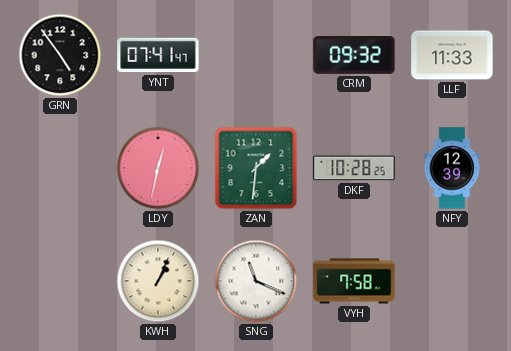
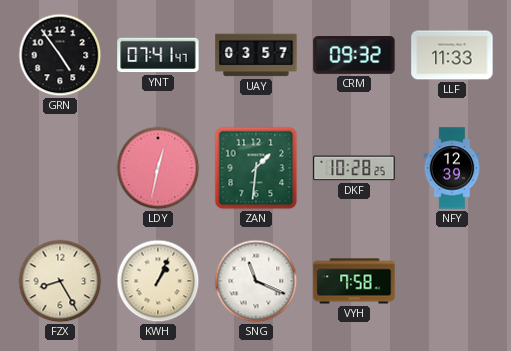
UAY: none -> 03:57
FZX: none -> 8:25
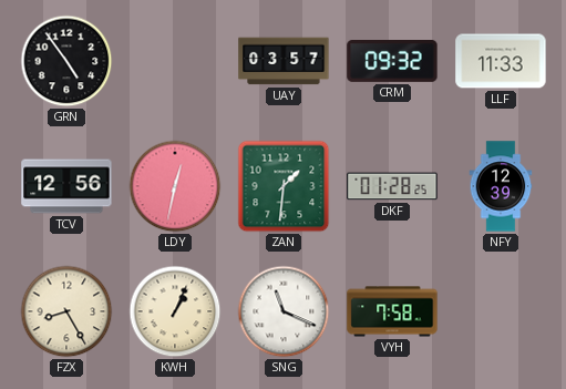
YNT: 07:41 -> none
TCV: none -> 12:56
DKF: 10:28 -> 01:28
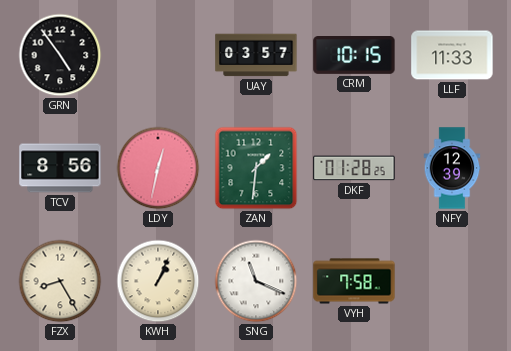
CRM: 09:32 -> 10:15
TCV: 12:56 -> 8:56
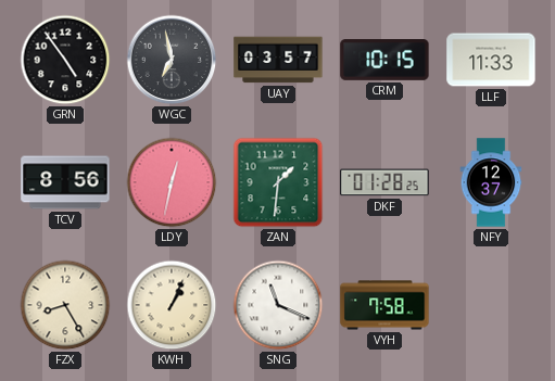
WGC: none -> 6:58
NFY: 12:39 -> 12:37
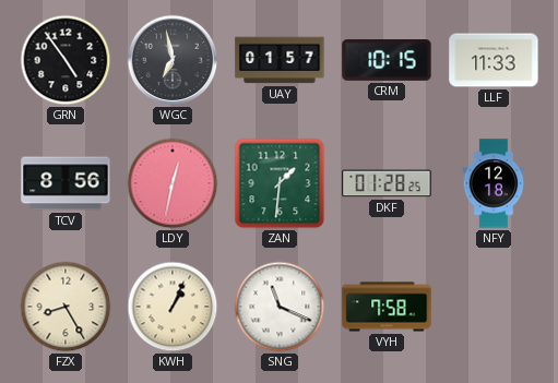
UAY: 03:57 -> 01:57
NFY: 12:37 -> 12:18
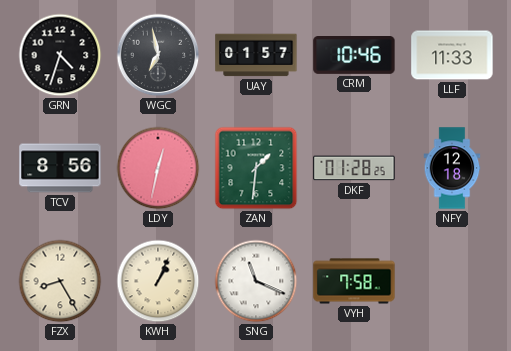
GRN: 4:54 -> 4:33
CRM: 10:15 -> 10:46
